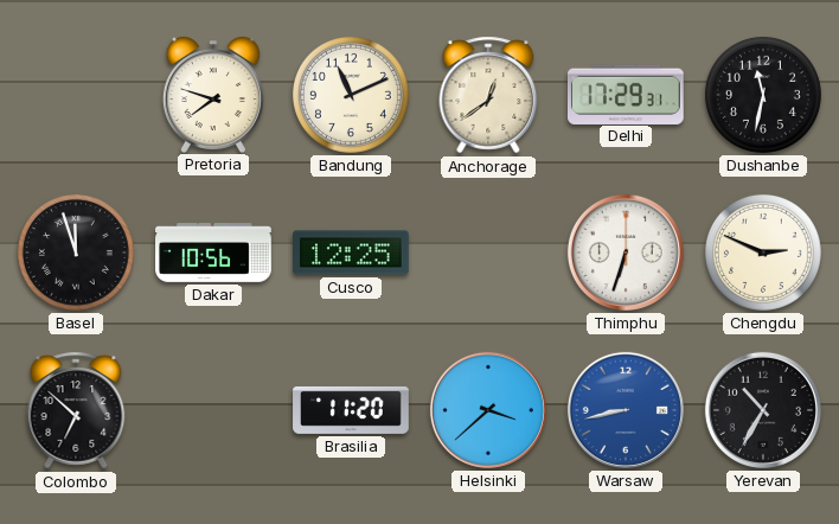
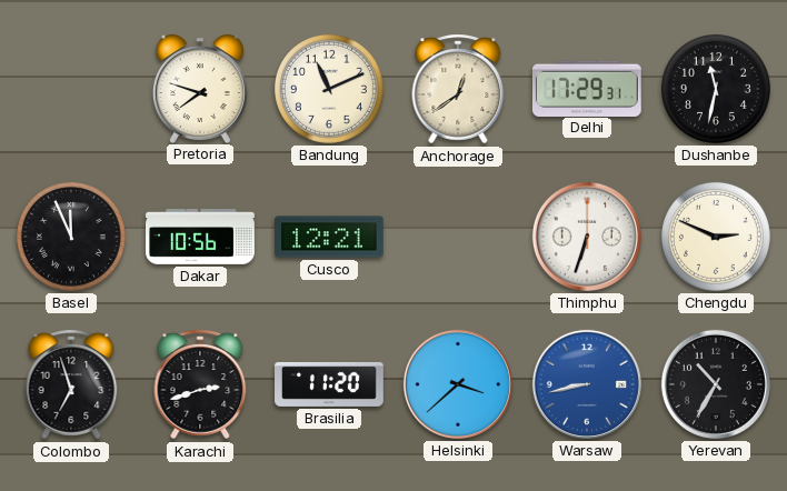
Basel: 11:57 -> 11:56
Cusco: 12:25 -> 12:21
Colombo: 6:52 -> 6:57
Karachi: none -> 2:42
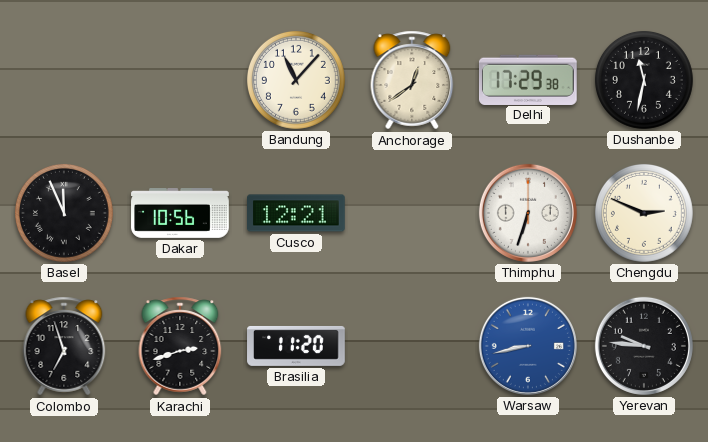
Pretoria: 7:48 -> none
Bandung: 11:11 -> 11:07
Delhi: 17:29:31 -> 17:29:38
Helsinki: 3:38 -> none
Yerevan: 10:35 -> 9:46
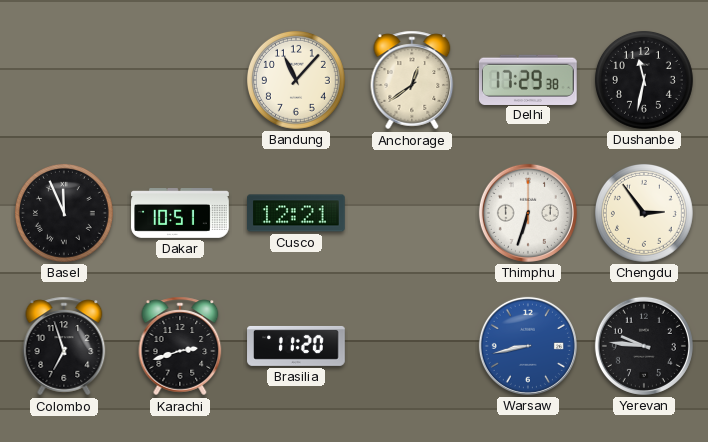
Dakar: 10:56 -> 10:51
Chengdu: 2:49 -> 2:54
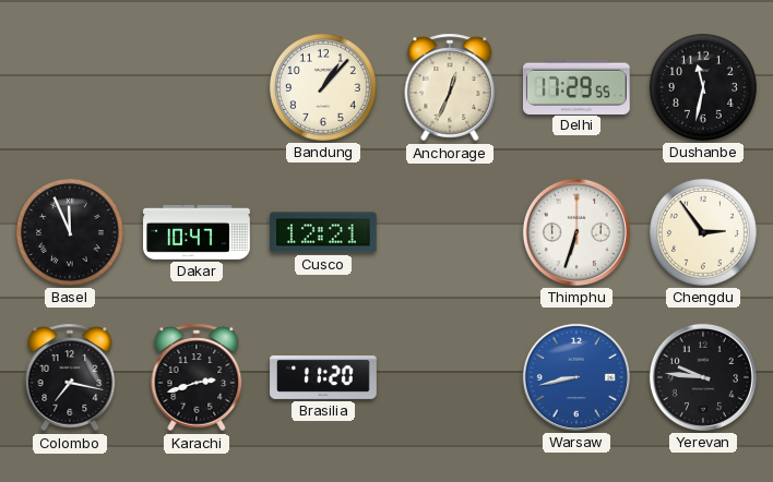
Bandung: 11:07 -> 1:07
Anchorage: 12:39 -> 12:34
Delhi: 17:29:38 -> 17:29:55
Dakar: 10:51 -> 10:47
Colombo: 6:57 -> 7:17
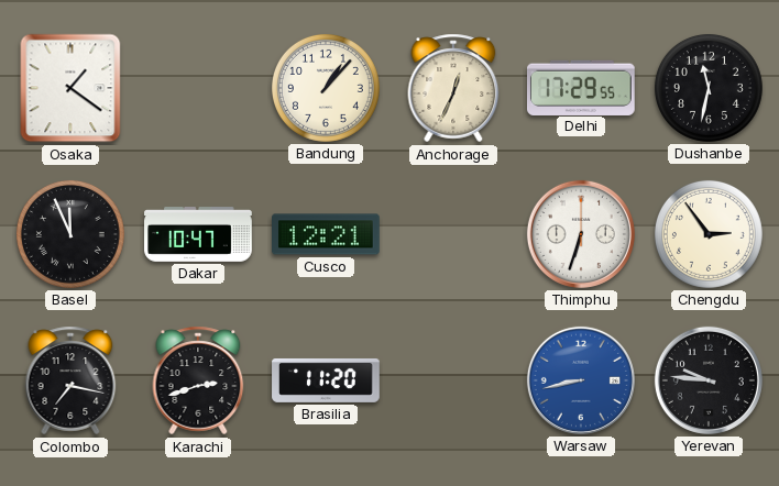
Osaka: none -> 1:21
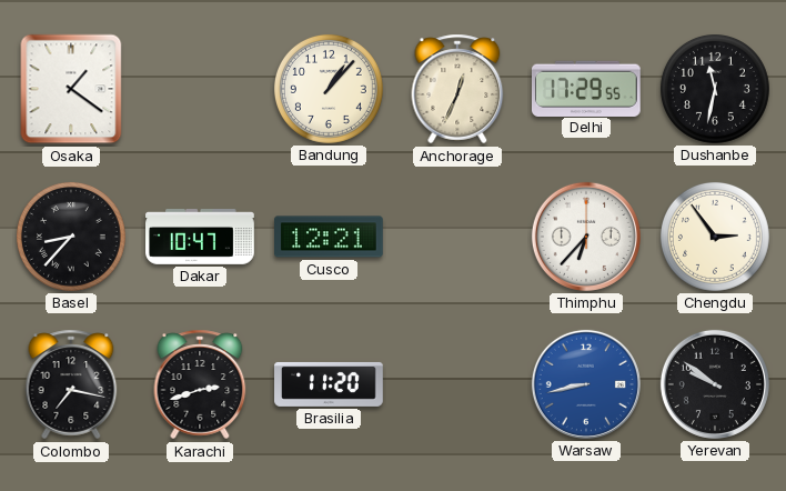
Basel: 11:56 -> 8:37
Thimphu: 6:33 -> 6:37
Yerevan: 9:46 -> 9:51
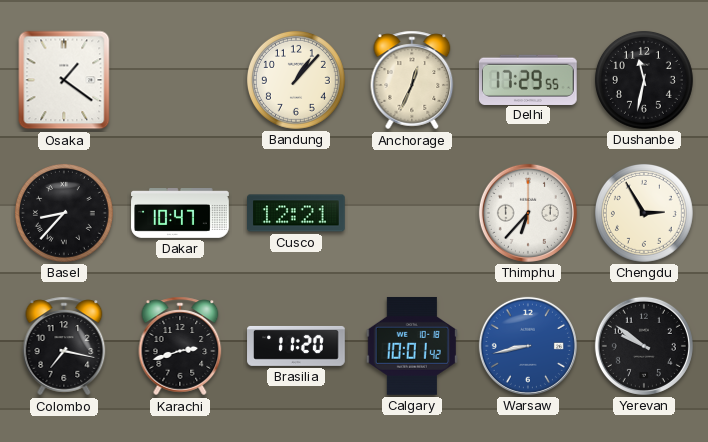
Chengdu: 2:54 -> 2:55
Calgary: none -> 10:01
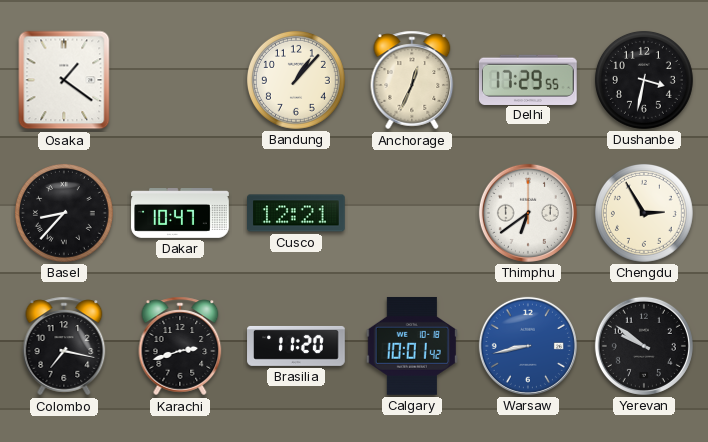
Dushanbe: 11:32 -> 3:32
Thimphu: 6:37 -> 6:39
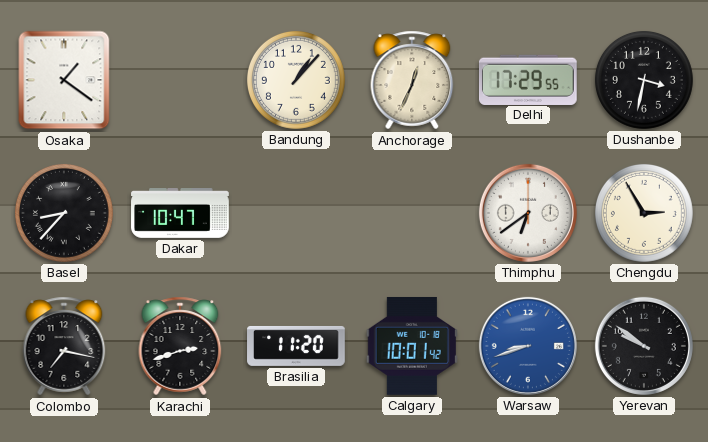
Cusco: 12:21 -> none
Warsaw: 8:43 -> 8:42
